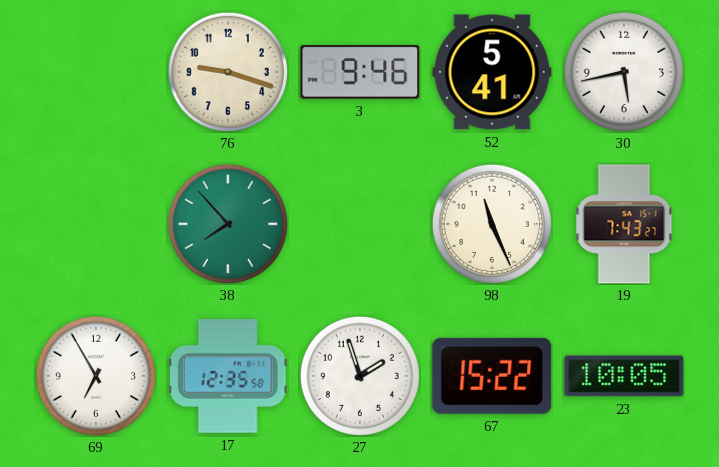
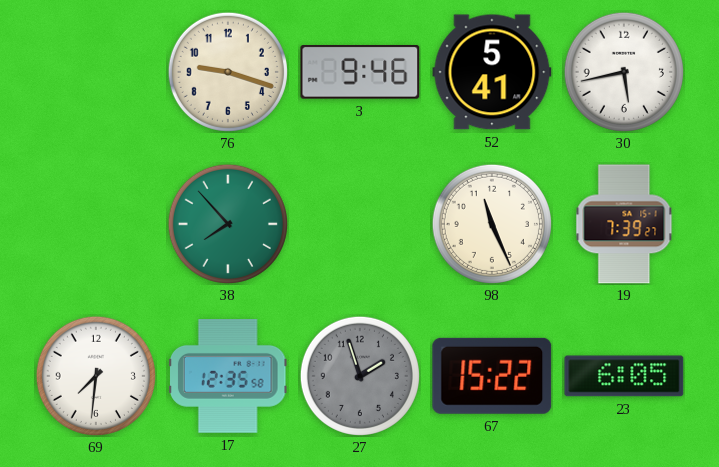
19: 7:43 -> 7:39
69: 6:55 -> 7:31
27 dial: white -> grey
23: 10:05 -> 6:05
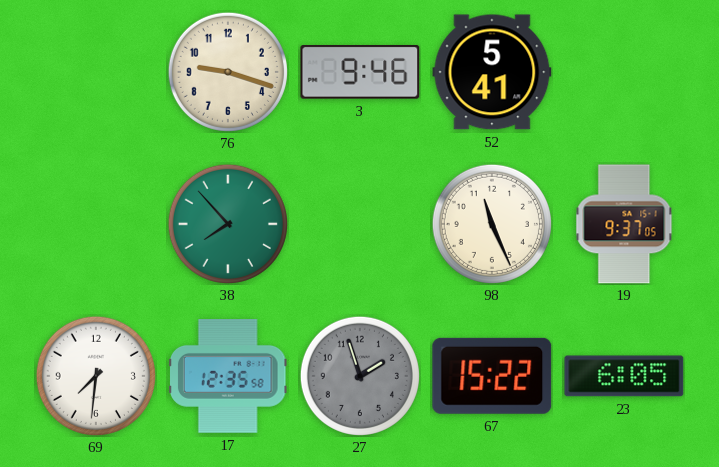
30: 5:43 -> none
19: 7:39 -> 9:37
